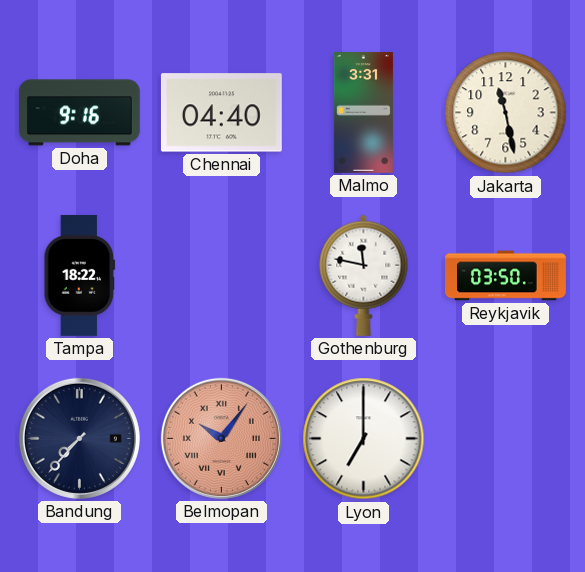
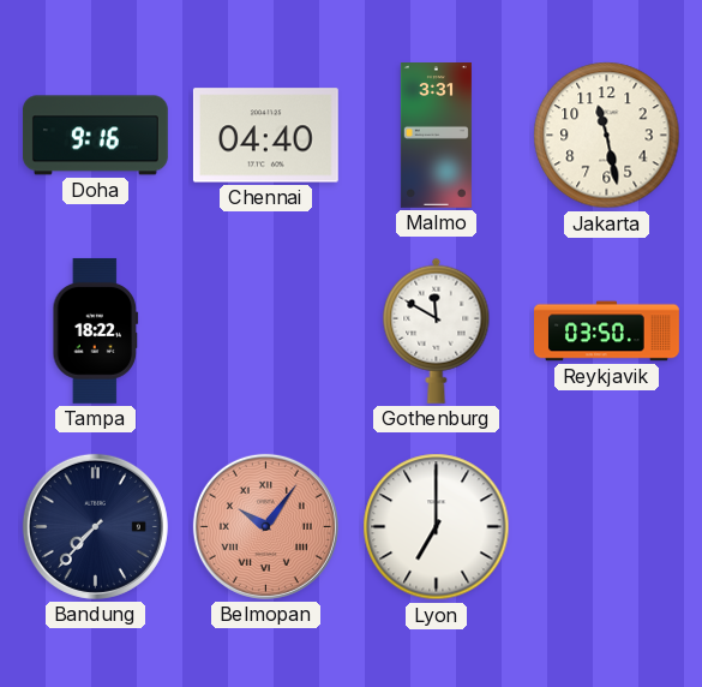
Gothenburg: 11:47 -> 11:50
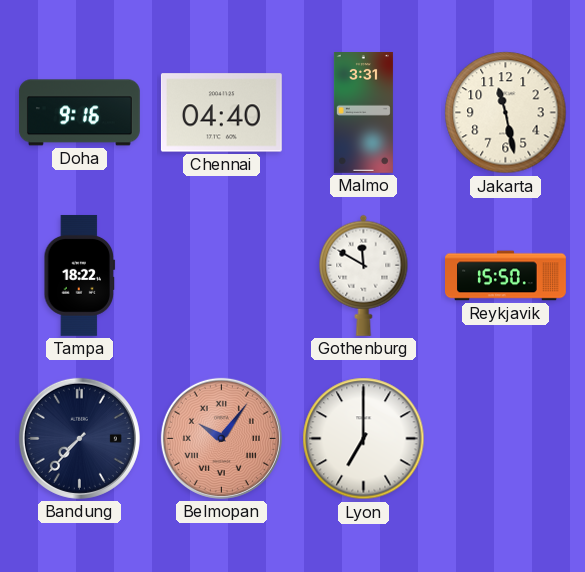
Reykjavik: 03:50 -> 15:50
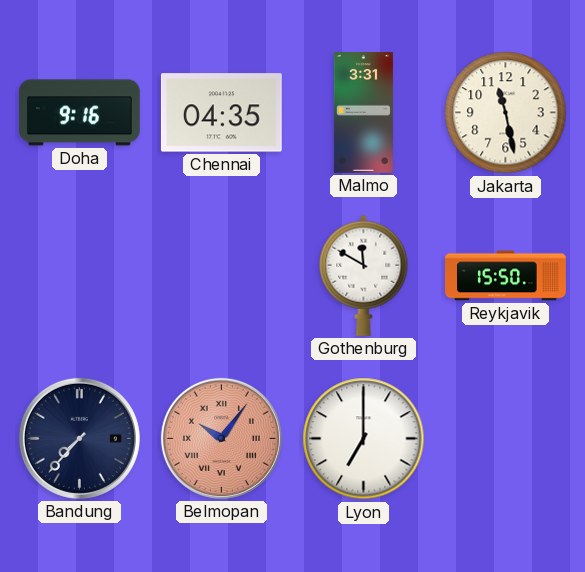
Chennai: 04:40 -> 04:35
Tampa: 18:22 -> none
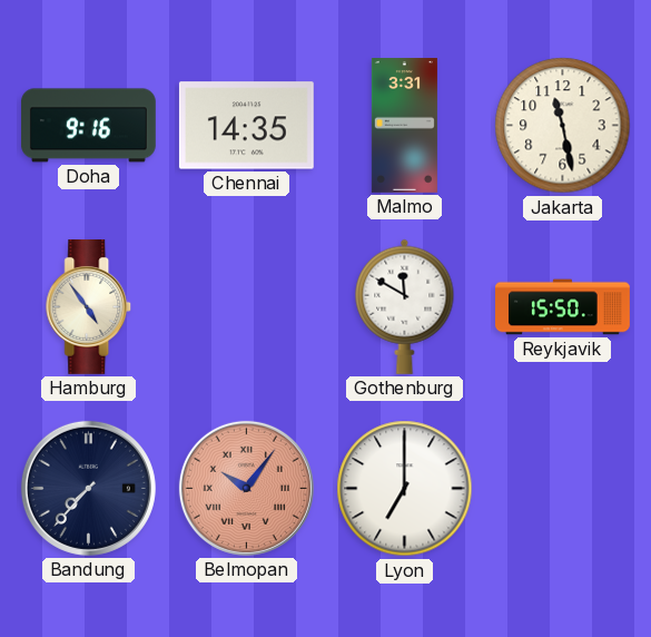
Chennai: 04:35 -> 14:35
Hamburg: none -> 4:54
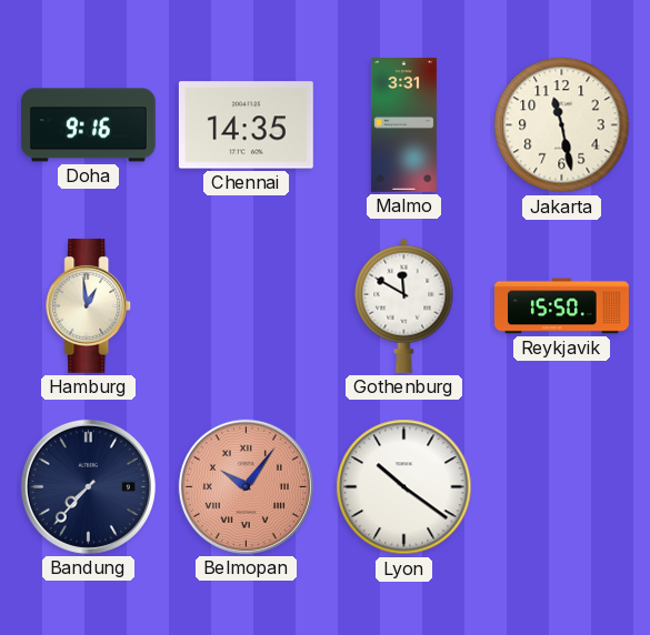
Hamburg: 4:54 -> 12:59
Lyon: 7:00 -> 10:21
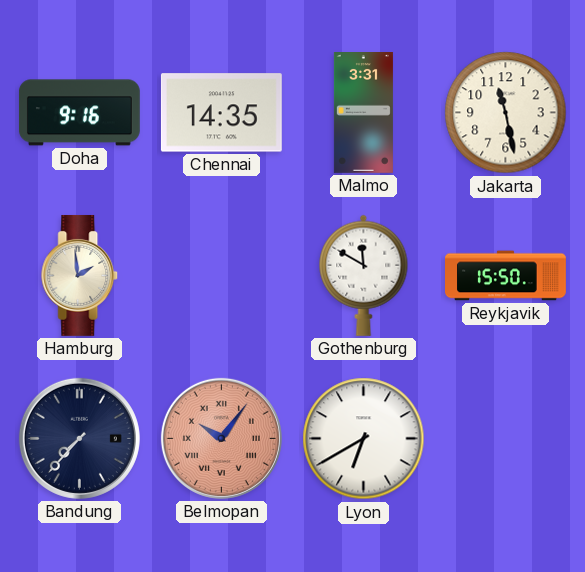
Hamburg: 12:59 -> 1:59
Lyon: 10:21 -> 6:40
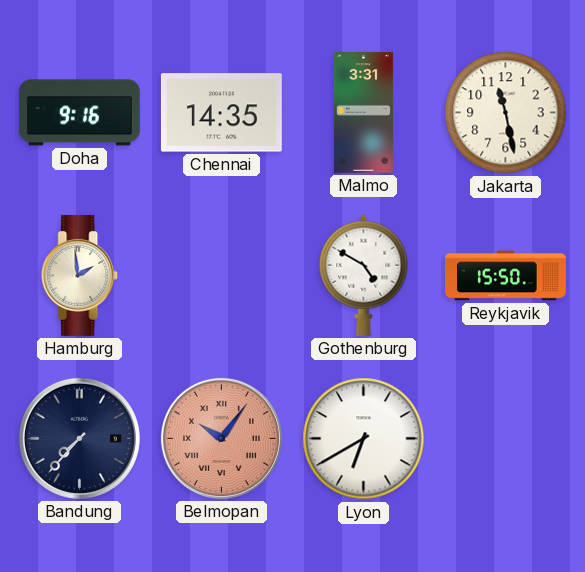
Gothenburg: 11:50 -> 4:50
